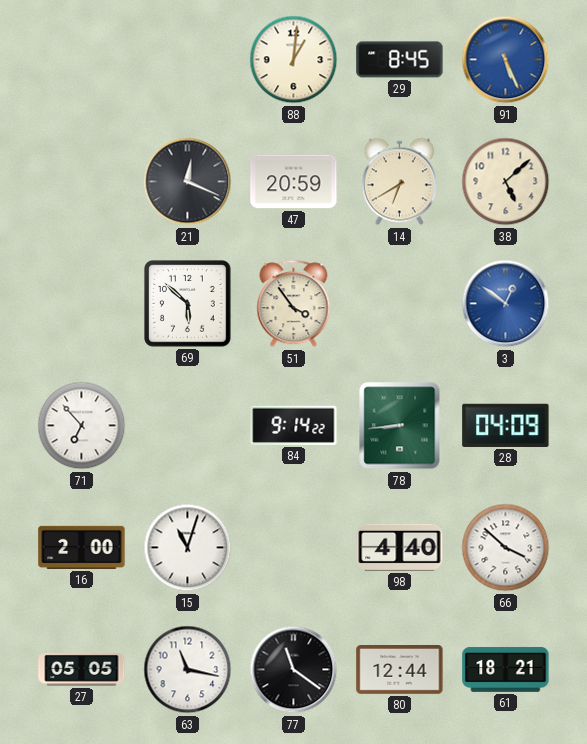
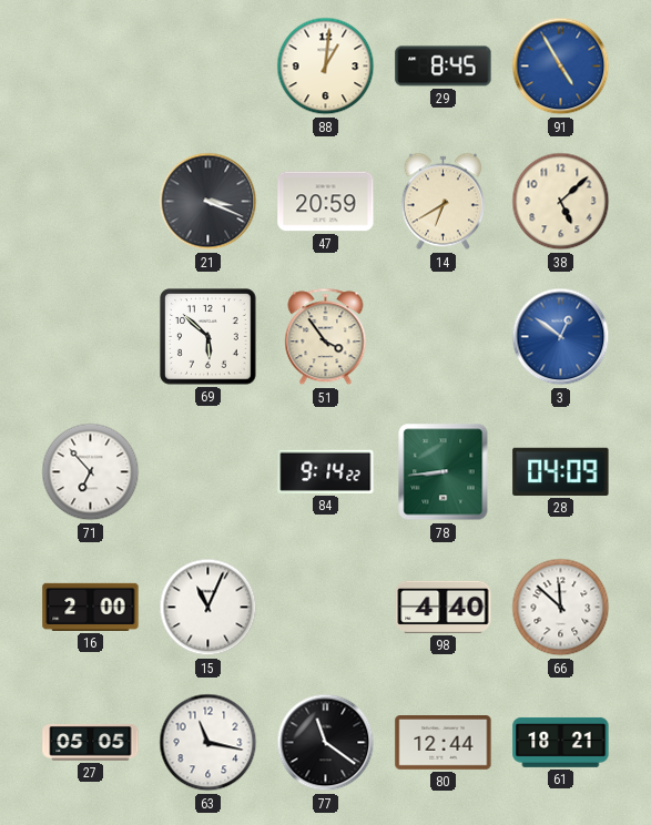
91: 5:26 -> 4:55
21: 12:19 -> 3:19
15: 11:03 -> 11:04
66: 3:52 -> 11:52
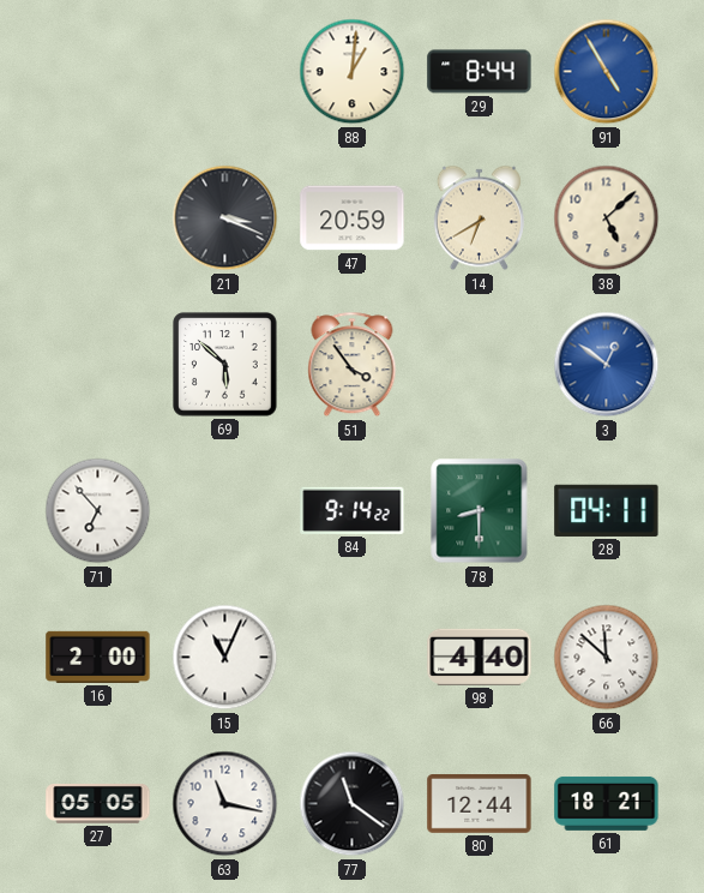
29: 8:45 -> 8:44
78: 8:44 -> 8:30
28: 04:09 -> 04:11
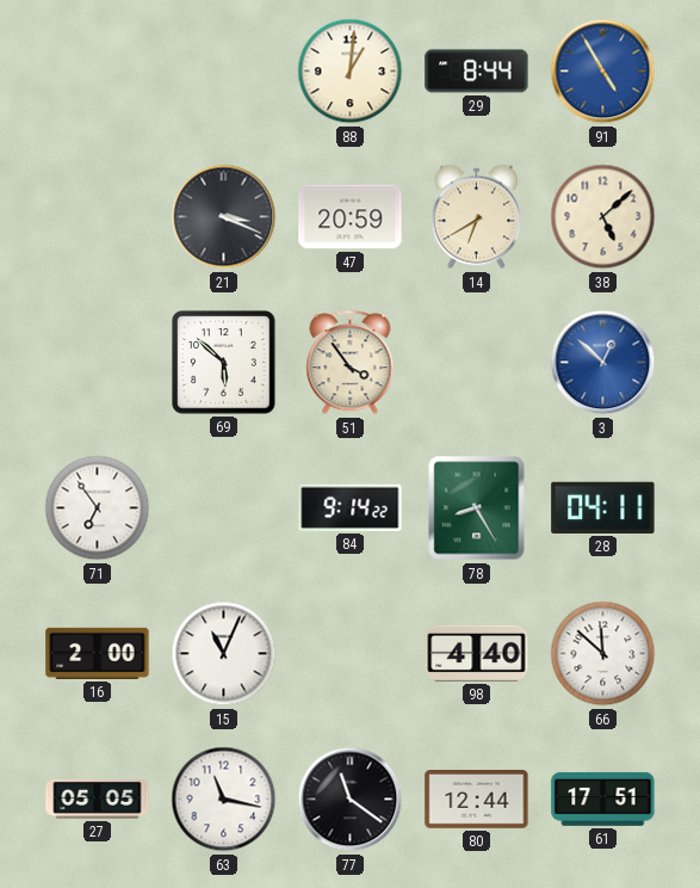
3: 12:51 -> 12:52
71: 6:53 -> 6:54
78: 8:30 -> 8:25
61: 18:21 -> 17:51
